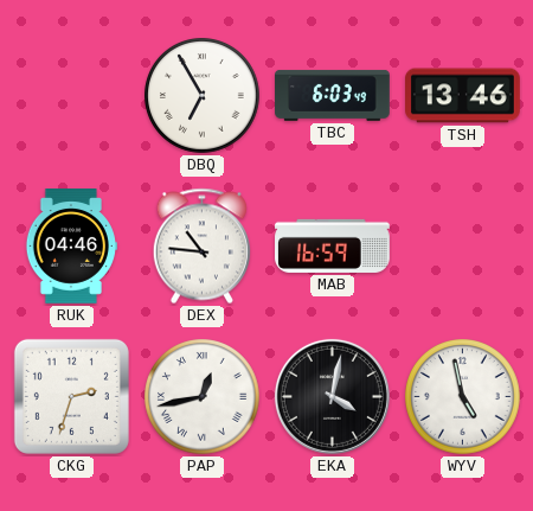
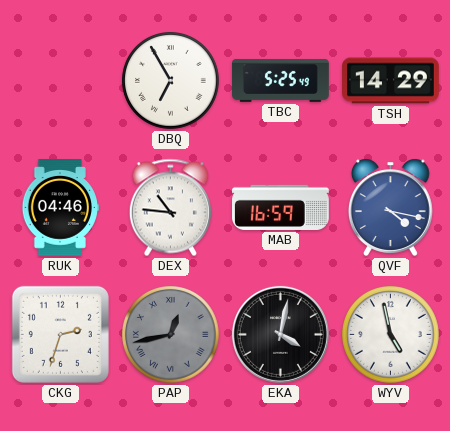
TBC: 6:03 -> 5:25
TSH: 13:46 -> 14:29
QVF: none -> 4:17
PAP dial: white -> grey
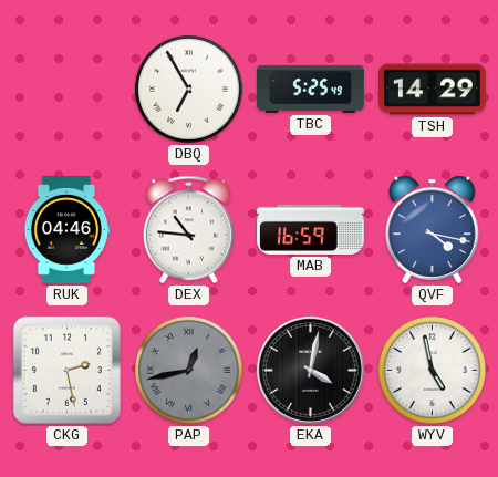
CKG: 2:33 -> 2:28
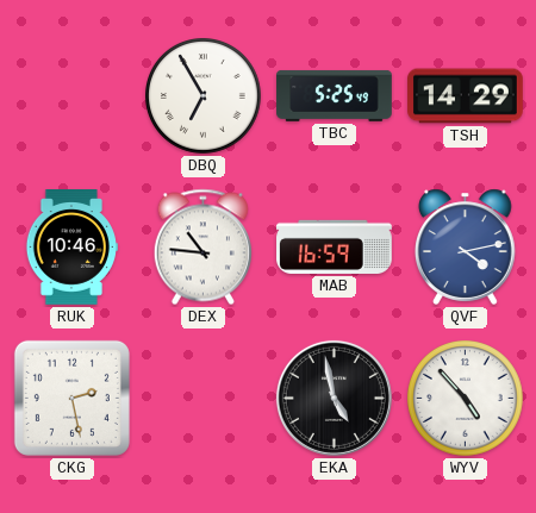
RUK: 04:46 -> 10:46
QVF: 4:17 -> 4:13
PAP: 12:43 -> none
EKA: 4:02 -> 4:58
WYV: 4:58 -> 4:53
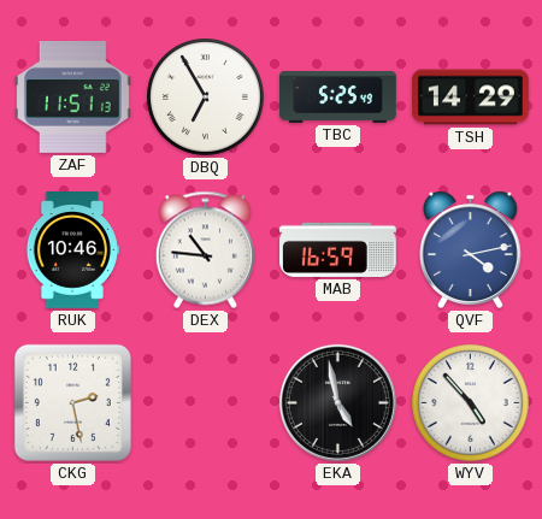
ZAF: none -> 11:51
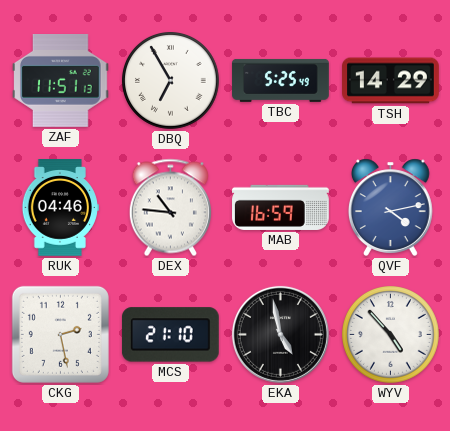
RUK: 10:46 -> 04:46
MCS: none -> 21:10
